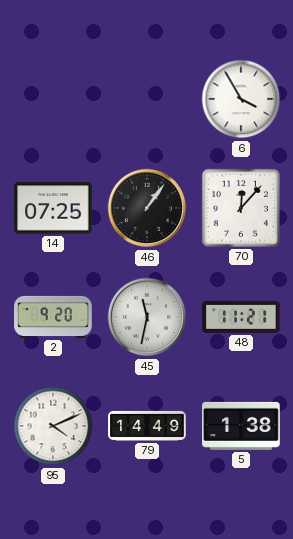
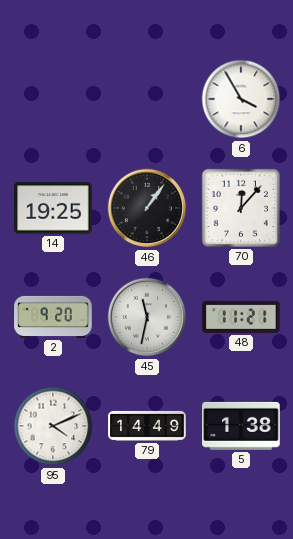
14: 07:25 -> 19:25
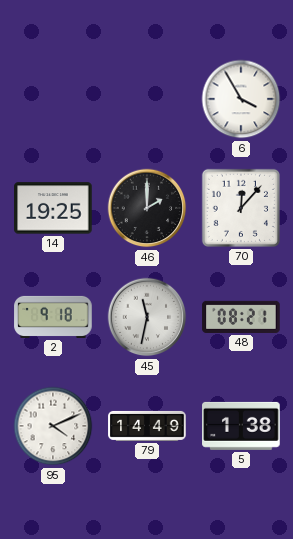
46: 1:06 -> 2:00
2: 9:20 -> 9:18
48: 11:21 -> 08:21
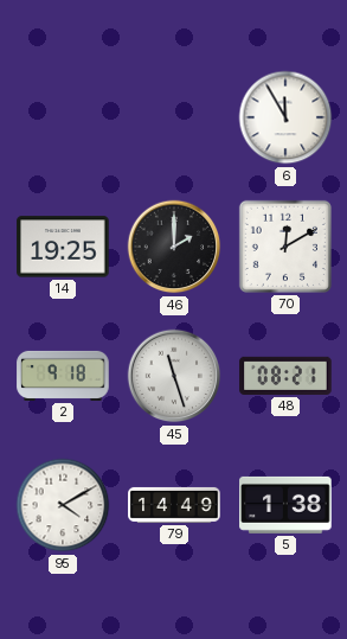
6: 3:55 -> 11:55
70: 12:07 -> 12:10
45: 11:32 -> 11:27
95: 4:11 -> 4:10
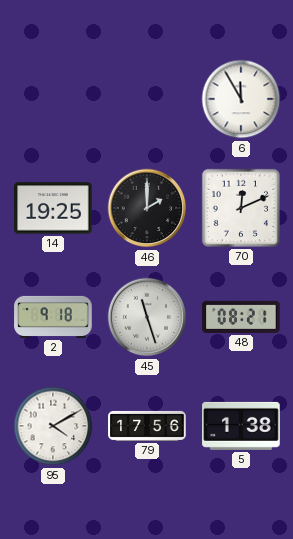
70: 12:10 -> 12:11
79: 14:49 -> 17:56
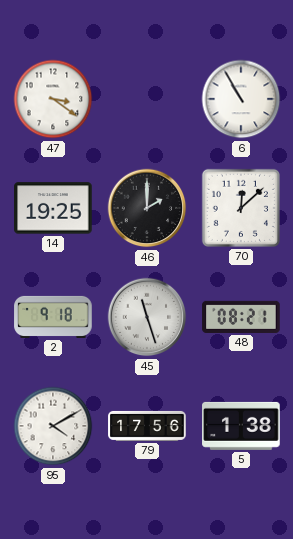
47: none -> 3:21
6: 11:55 -> 10:55
70: 12:11 -> 12:08
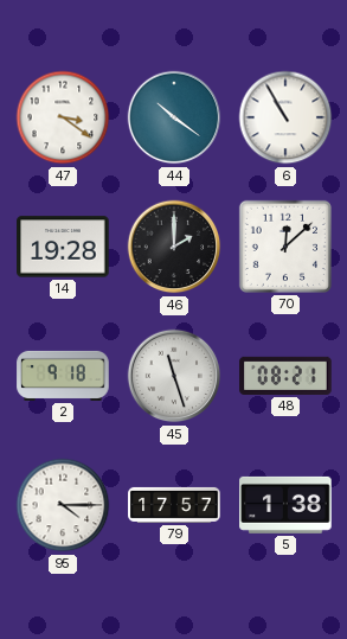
44: none -> 10:21
14: 19:25 -> 19:28
95: 4:10 -> 4:15
79: 17:56 -> 17:57
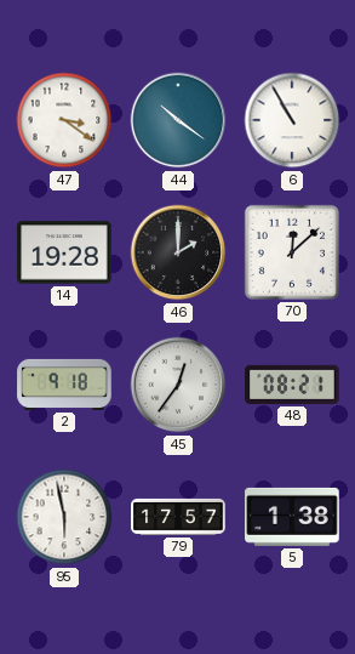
45: 11:27 -> 12:36
95: 4:15 -> 5:58
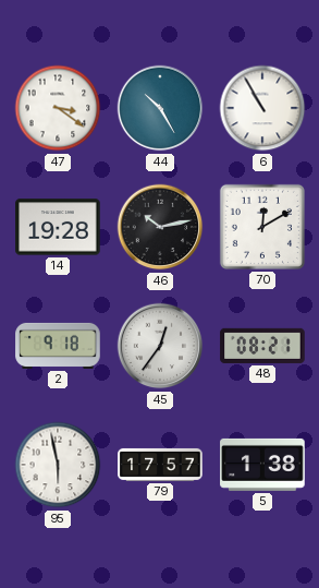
44: 10:21 -> 10:25
46: 2:00 -> 10:13
70: 12:08 -> 12:10
